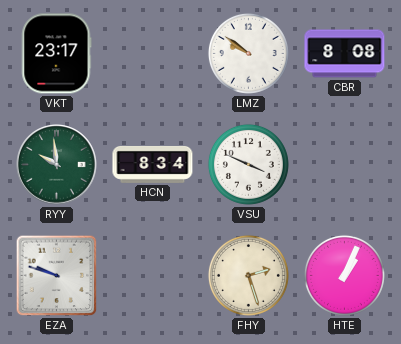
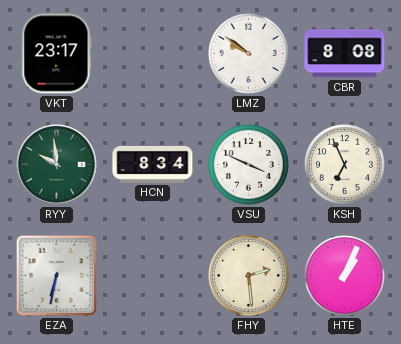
KSH: none -> 6:56
EZA: 9:48 -> 6:32
FHY: 2:27 -> 2:29
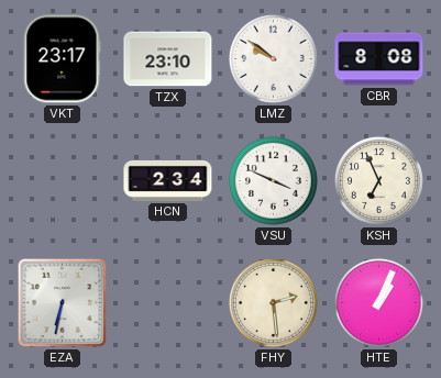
TZX: none -> 23:10
RYY: 9:59 -> none
HCN: 8:34 -> 2:34
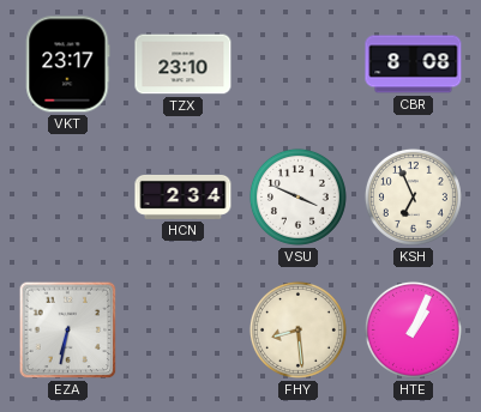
LMZ: 9:51 -> none
FHY: 2:29 -> 8:29
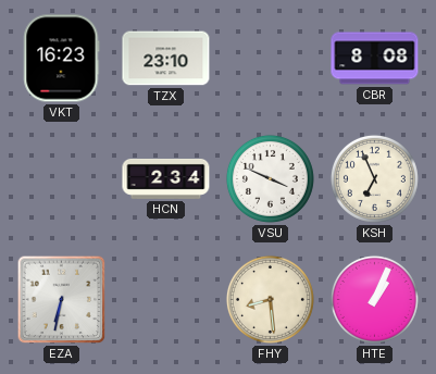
VKT: 23:17 -> 16:23
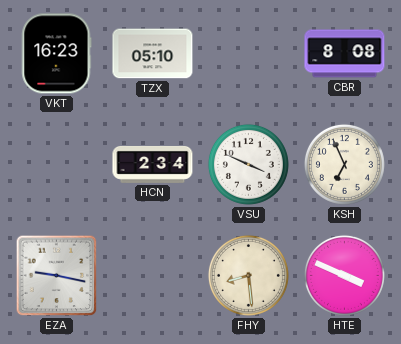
TZX: 23:10 -> 05:10
EZA: 6:32 -> 9:17
HTE: 1:04 -> 3:49
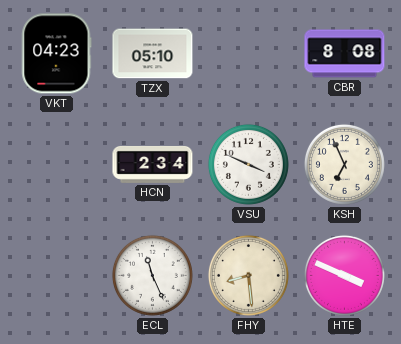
VKT: 16:23 -> 04:23
EZA: 9:17 -> none
ECL: none -> 11:26
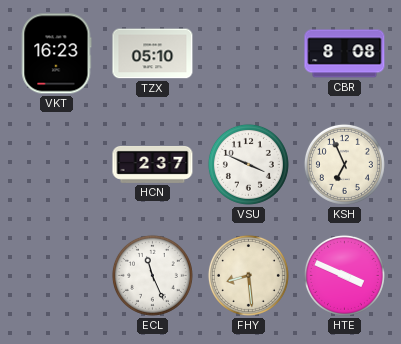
VKT: 04:23 -> 16:23
HCN: 2:34 -> 2:37
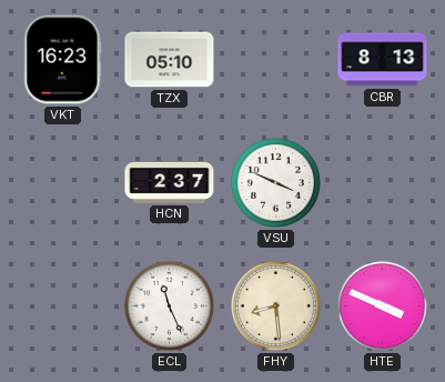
CBR: 8:08 -> 8:13
KSH: 6:56 -> none
